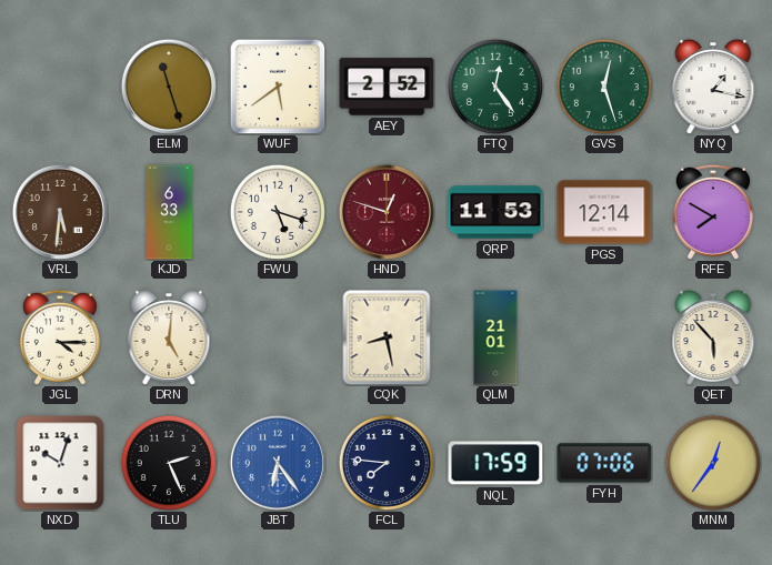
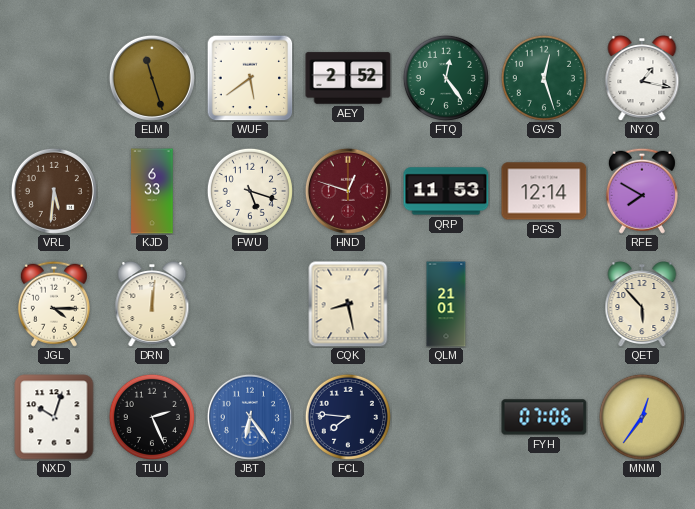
DRN: 5:01 -> 12:01
NQL: 17:59 -> none
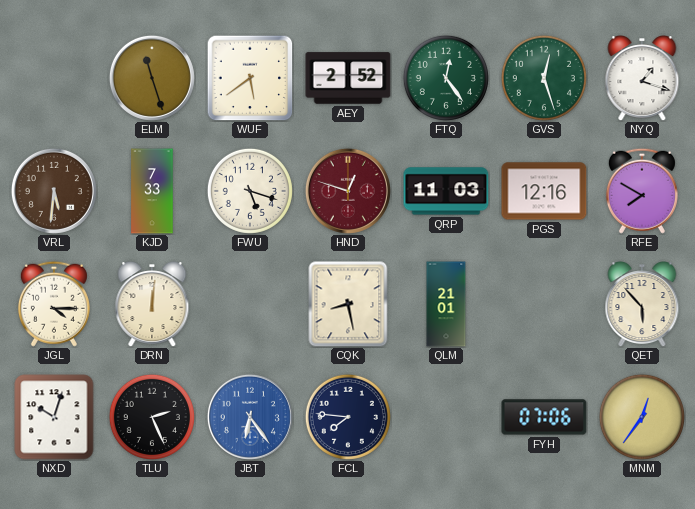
NYQ: 1:17 -> 1:18
KJD: 6:33 -> 7:33
QRP: 11:53 -> 11:03
PGS: 12:14 -> 12:16
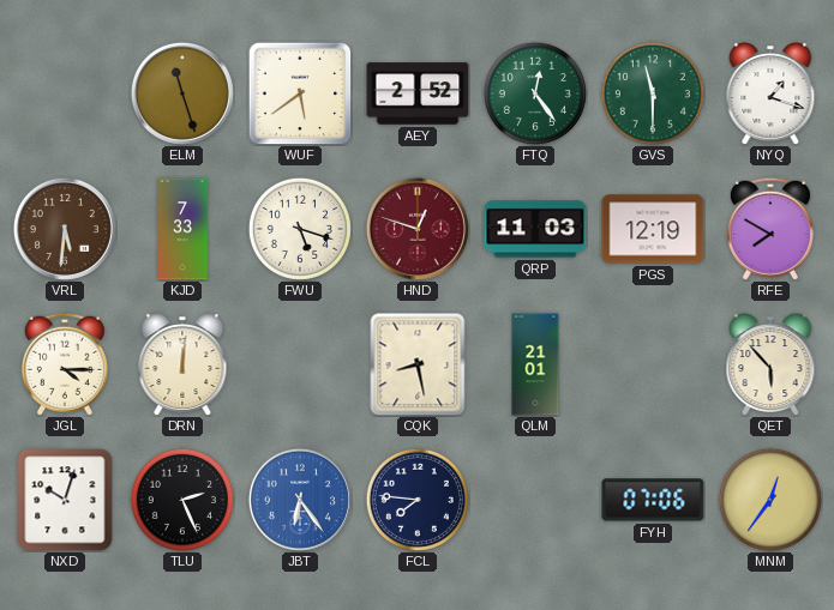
GVS: 12:27 -> 11:30
PGS: 12:16 -> 12:19
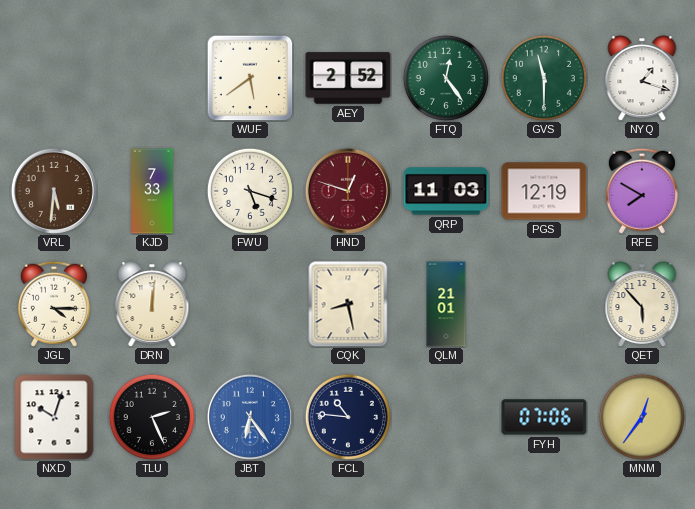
ELM: 11:27 -> none
FCL: 7:46 -> 10:46
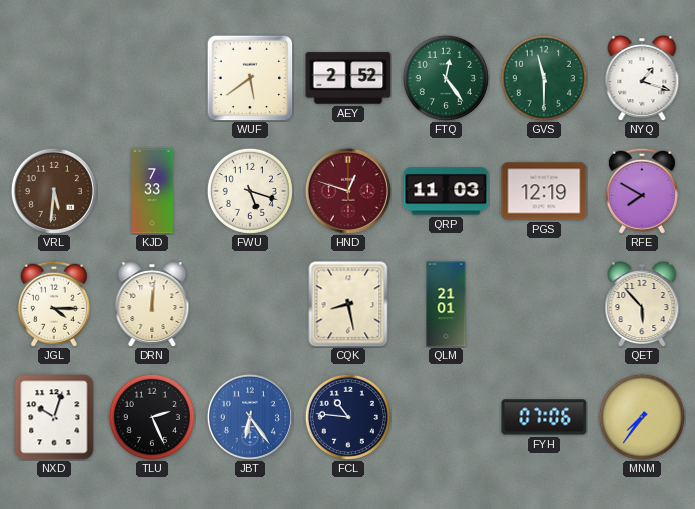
MNM: 12:36 -> 7:36
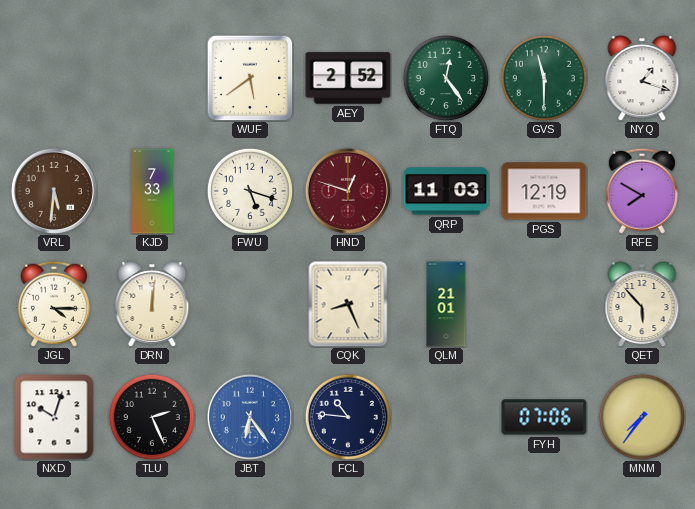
CQK: 8:28 -> 8:26
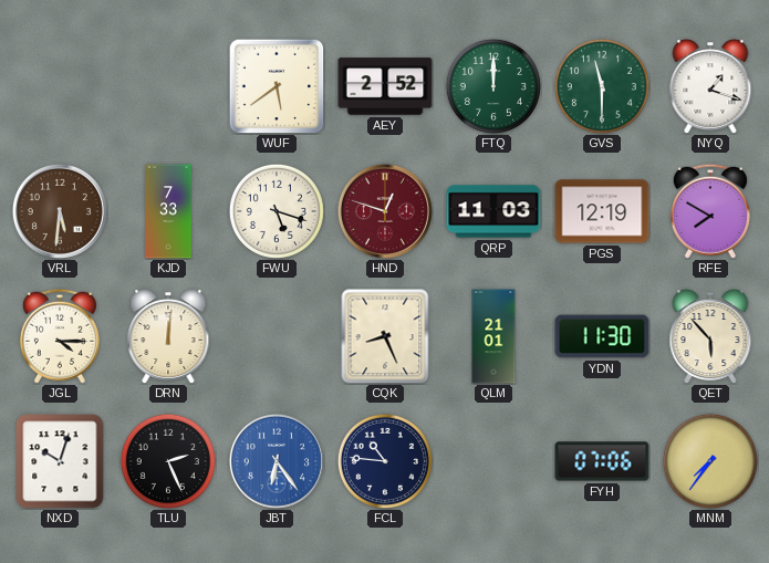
FTQ: 12:24 -> 12:00
YDN: none -> 11:30
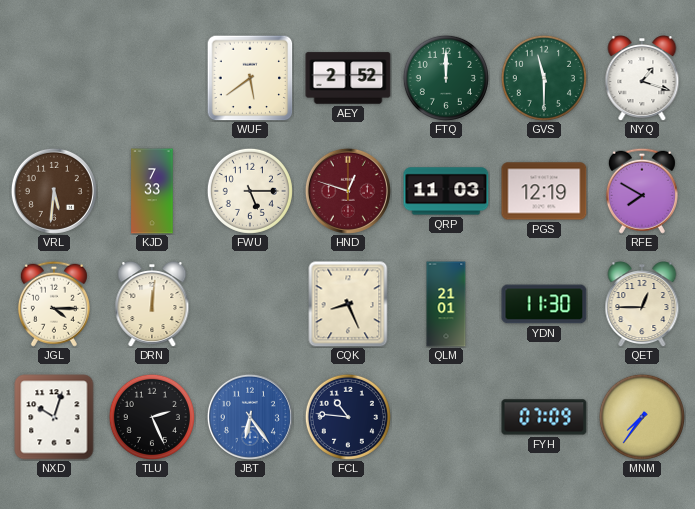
FWU: 5:18 -> 5:15
QET: 5:53 -> 12:45
FYH: 07:06 -> 07:09
